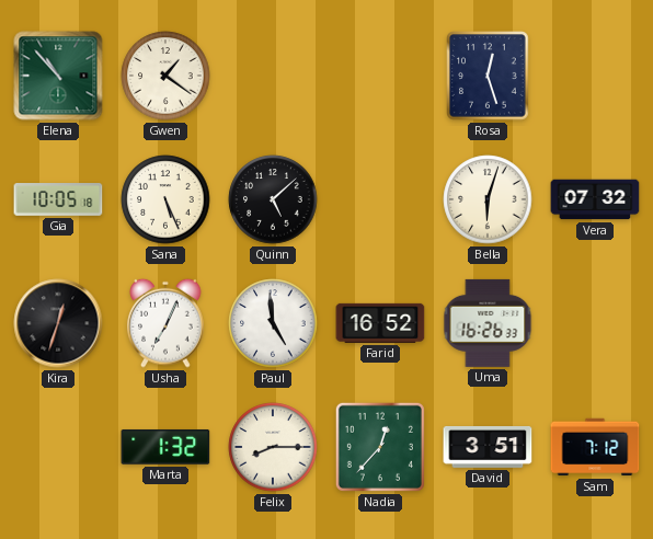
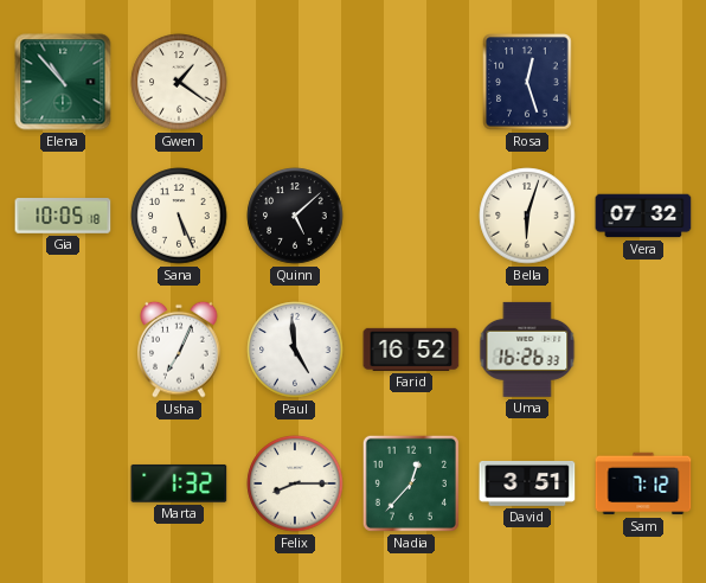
Kira: 12:33 -> none
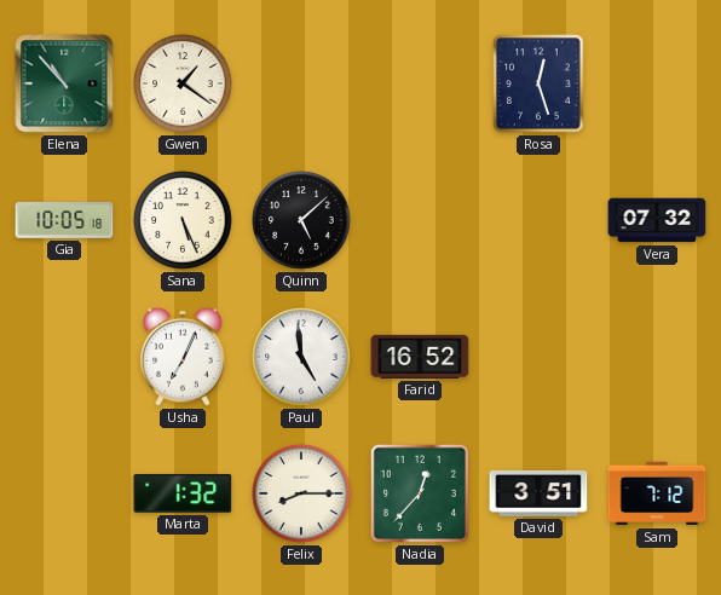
Bella: 6:03 -> none
Uma: 16:26 -> none
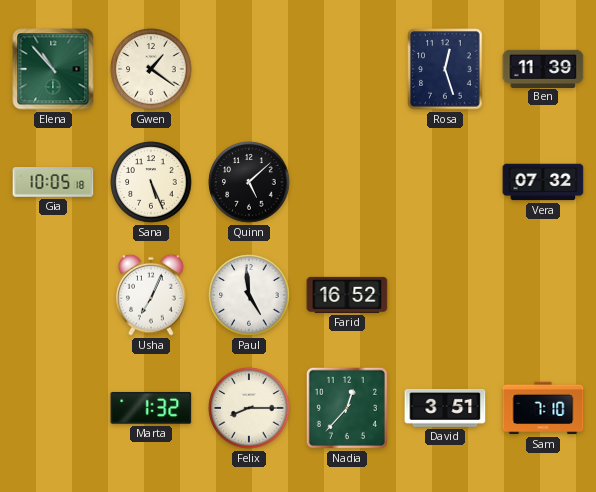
Ben: none -> 11:39
Sam: 7:12 -> 7:10
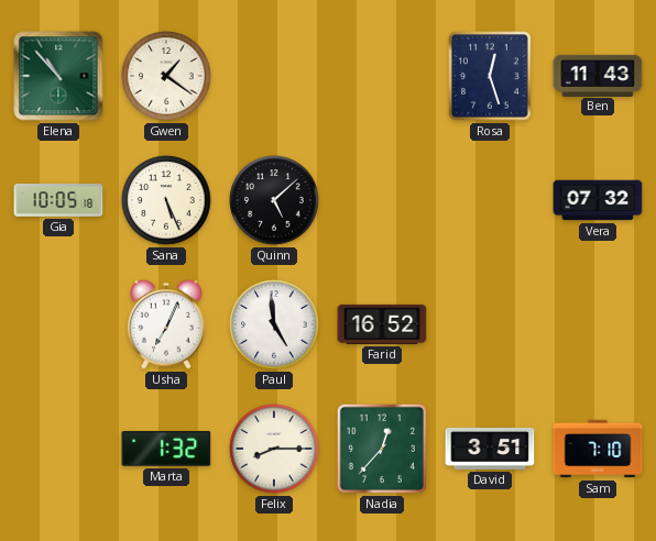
Ben: 11:39 -> 11:43
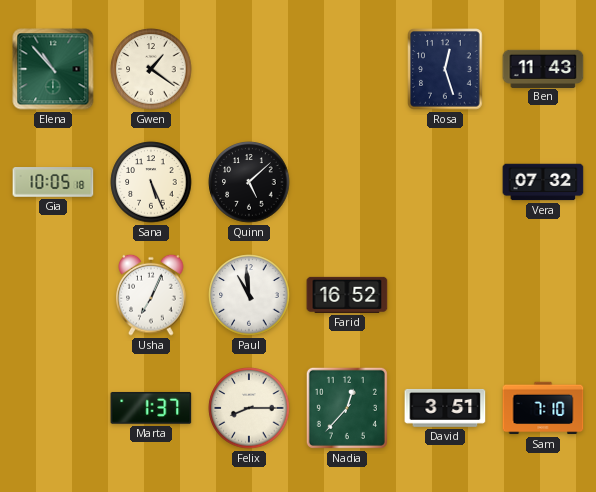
Paul: 4:59 -> 10:59
Marta: 1:32 -> 1:37
